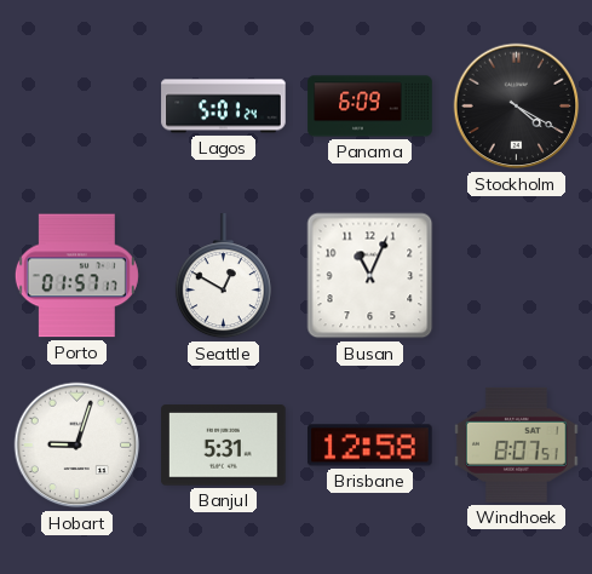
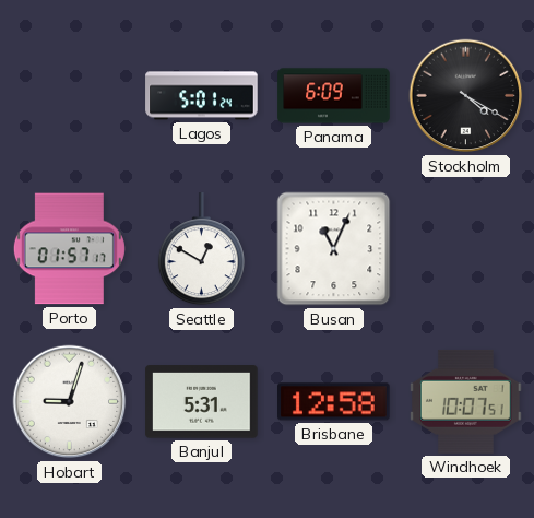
Windhoek: 8:07 -> 10:07
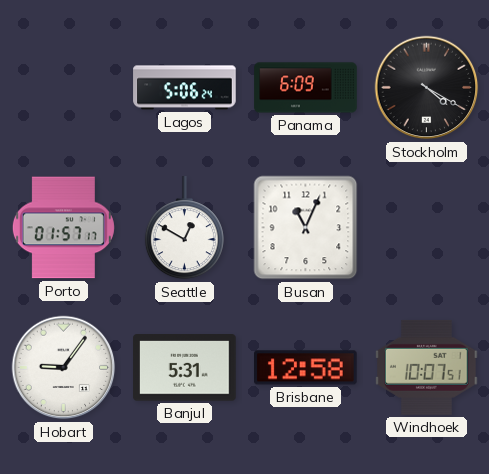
Lagos: 5:01 -> 5:06
Hobart: 9:03 -> 9:06
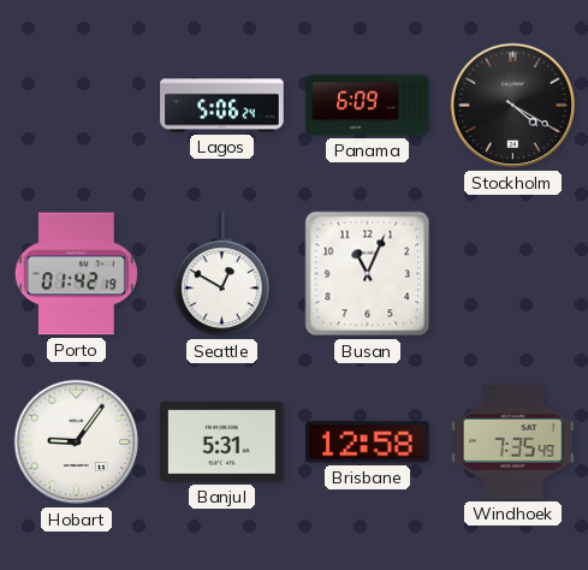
Porto: 01:57 -> 01:42
Windhoek: 10:07 -> 7:35
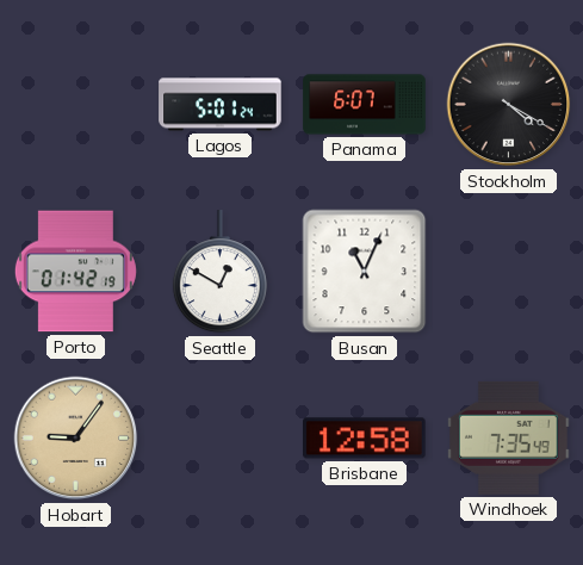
Lagos: 5:06 -> 5:01
Panama: 6:09 -> 6:07
Hobart dial: white -> champagne
Banjul: 5:31 -> none
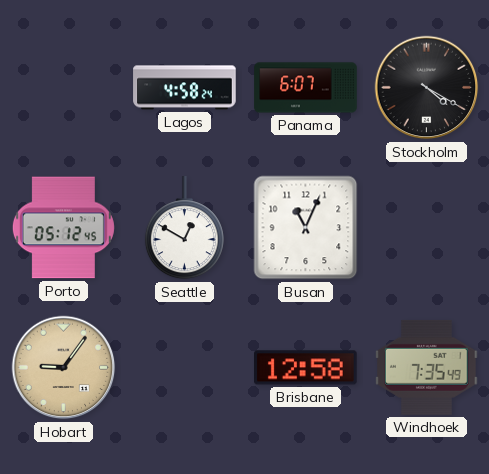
Lagos: 5:01 -> 4:58
Porto: 01:42 -> 05:12
